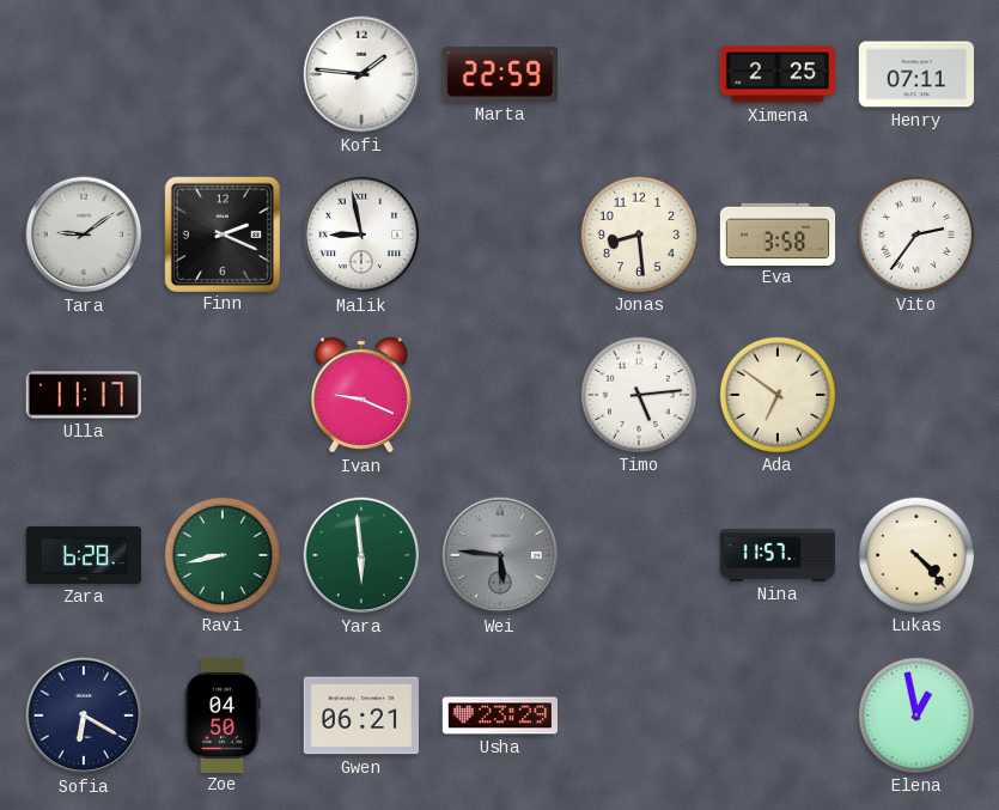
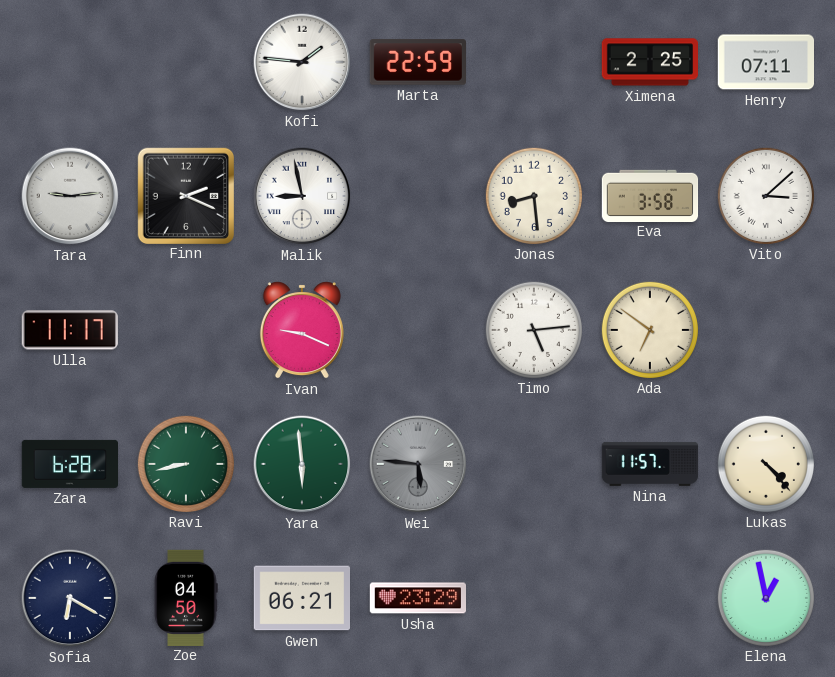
Tara: 9:09 -> 9:14
Vito: 2:36 -> 3:08
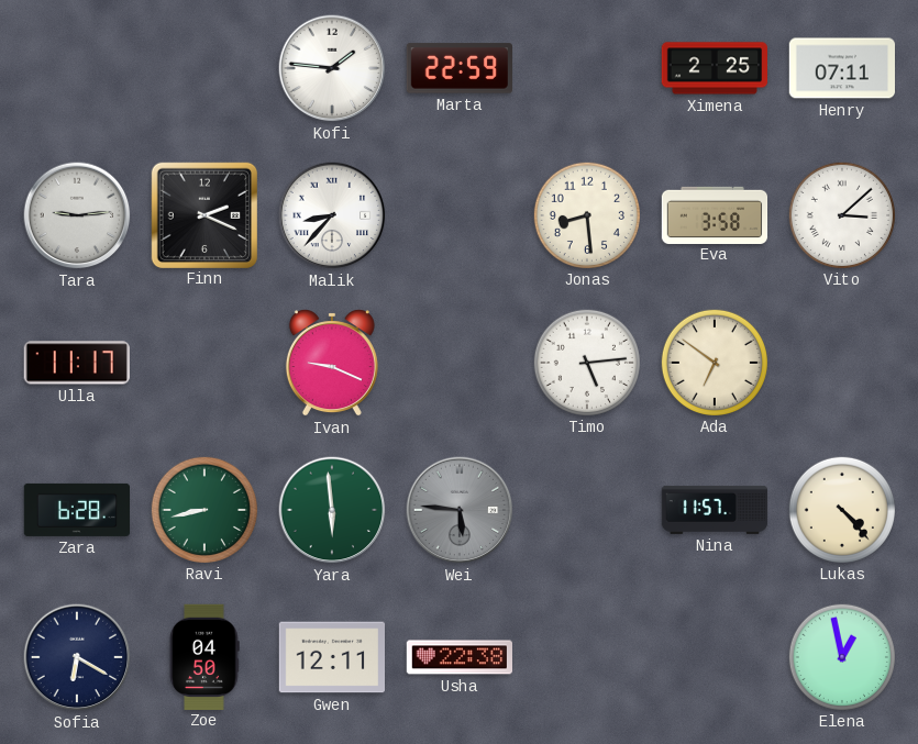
Malik: 8:58 -> 8:37
Gwen: 06:21 -> 12:11
Usha: 23:29 -> 22:38
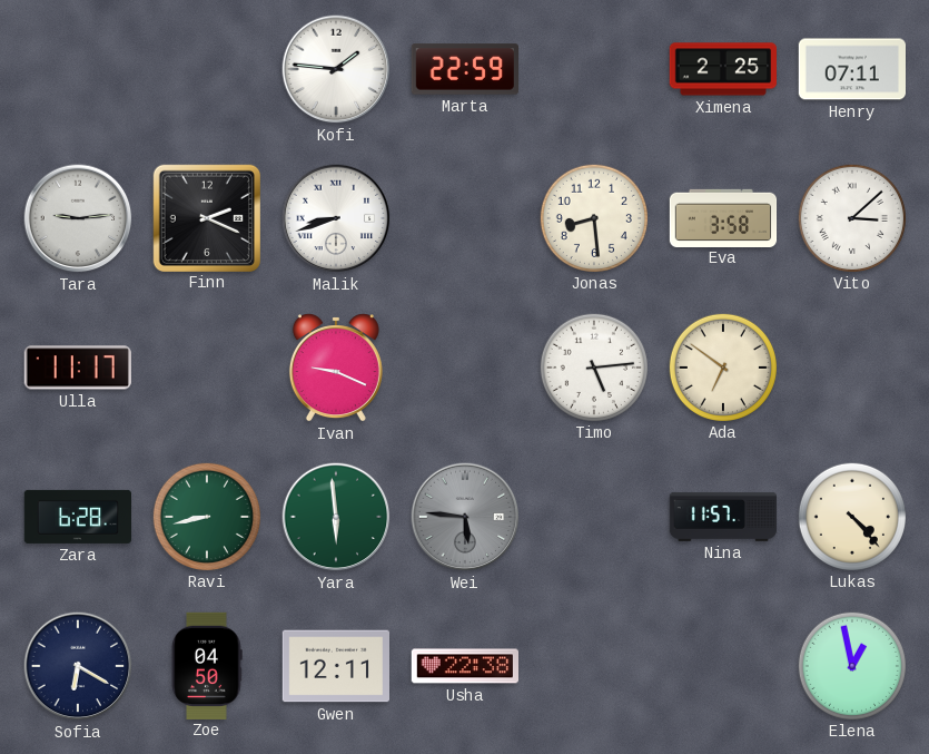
Malik: 8:37 -> 8:42
